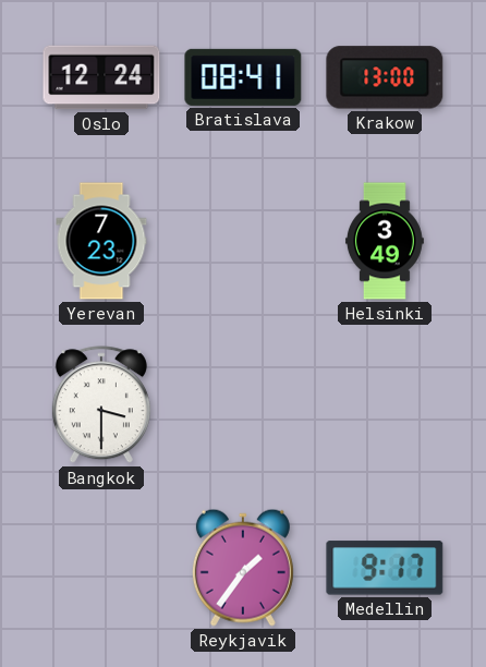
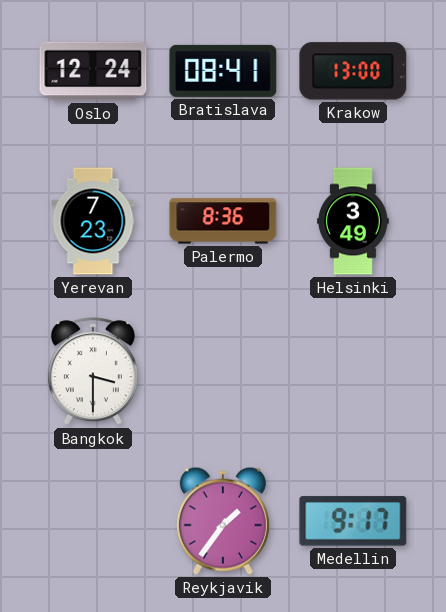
Palermo: none -> 8:36
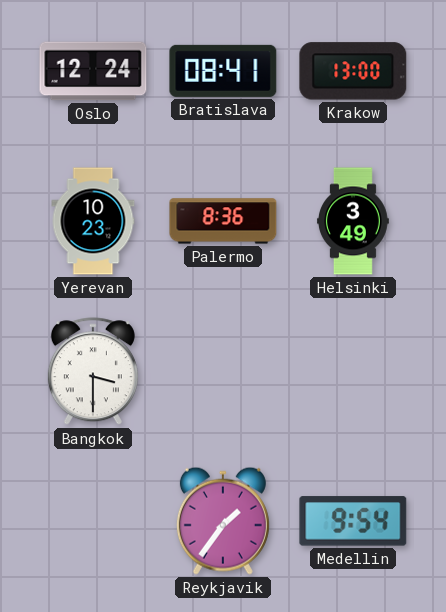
Yerevan: 7:23 -> 10:23
Medellin: 9:17 -> 9:54
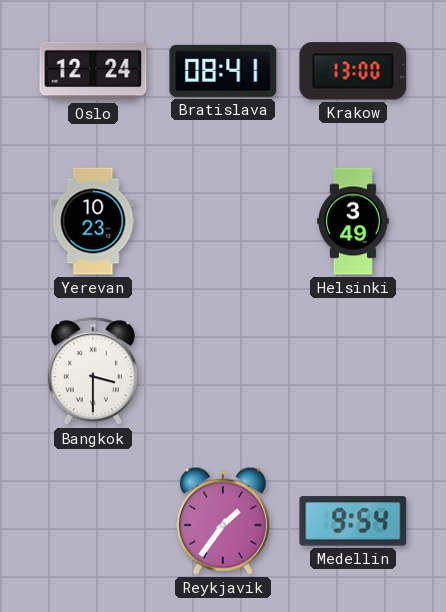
Palermo: 8:36 -> none
